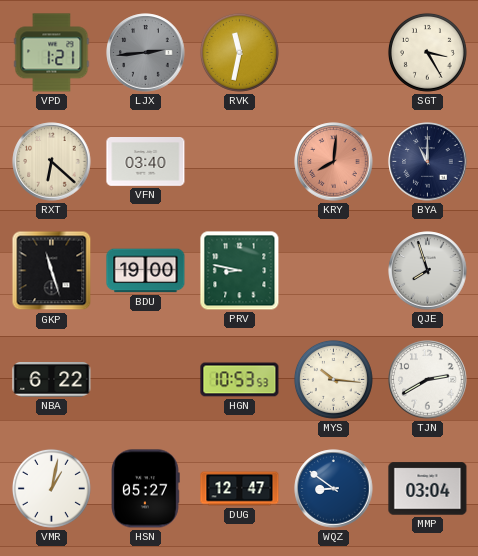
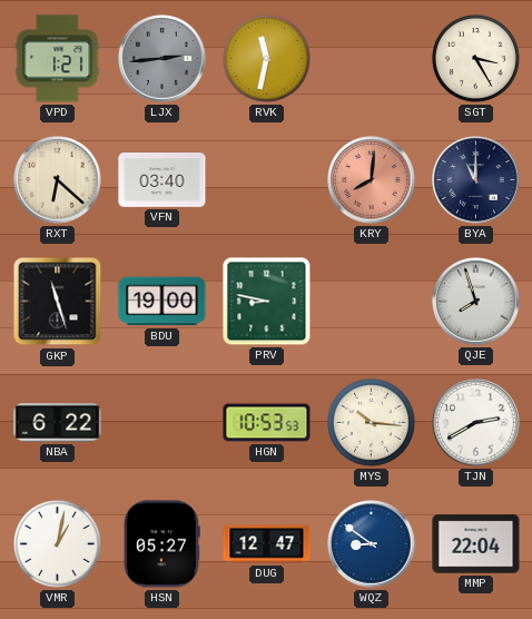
MMP: 03:04 -> 22:04
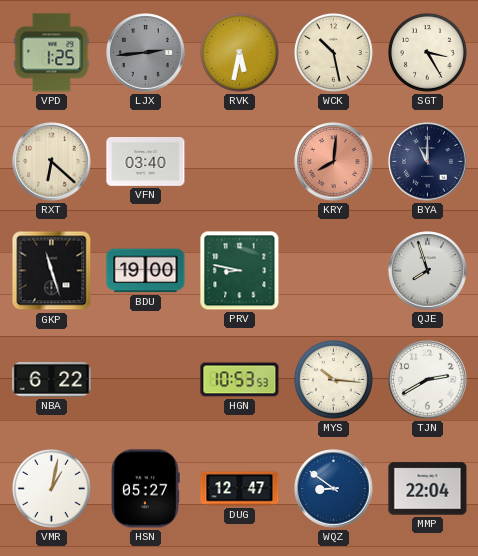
VPD: 1:21 -> 1:25
RVK: 11:32 -> 5:32
WCK: none -> 10:28
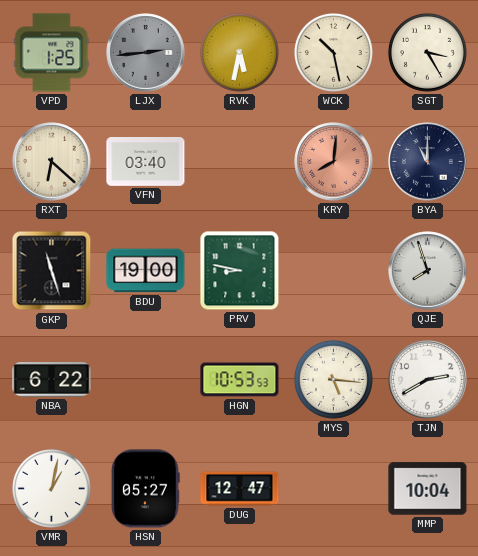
MYS: 10:16 -> 5:16
WQZ: 8:51 -> none
MMP: 22:04 -> 10:04
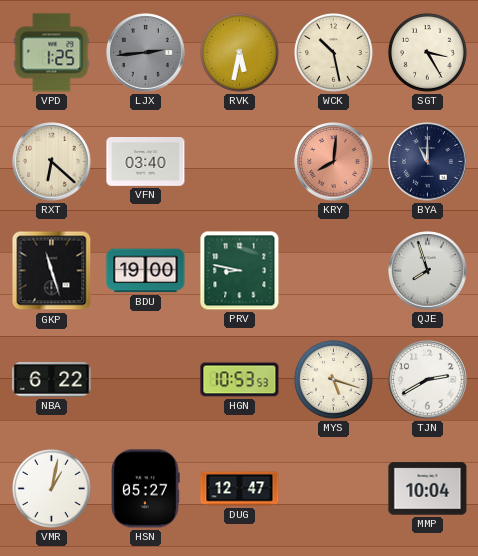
MYS: 5:16 -> 5:18
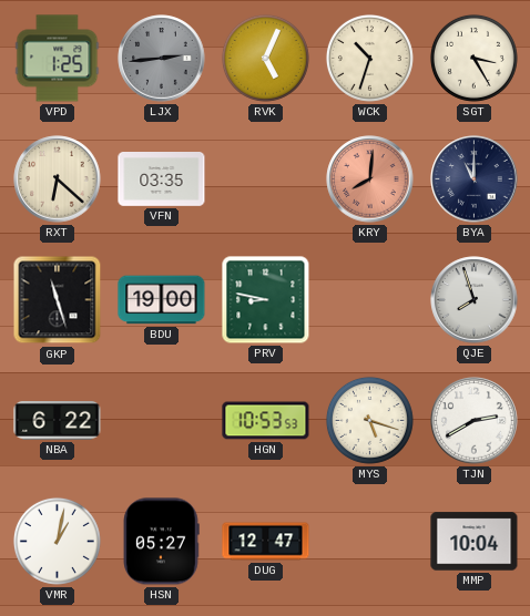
RVK: 5:32 -> 5:04
WCK: 10:28 -> 10:33
VFN: 03:40 -> 03:35
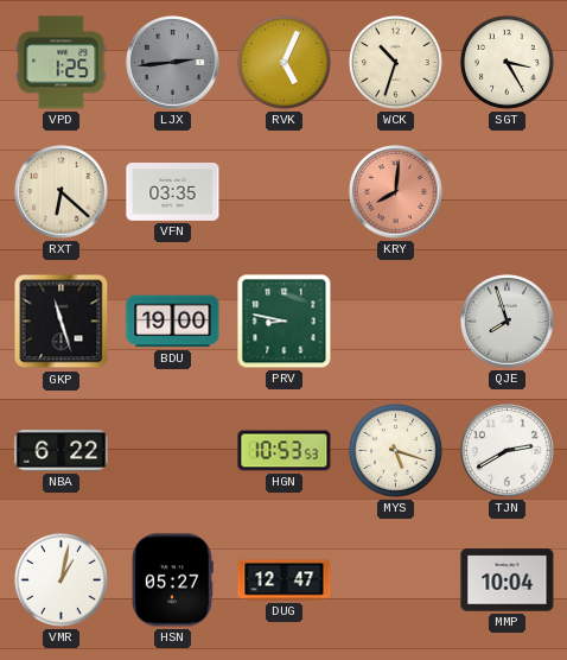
BYA: 11:00 -> none
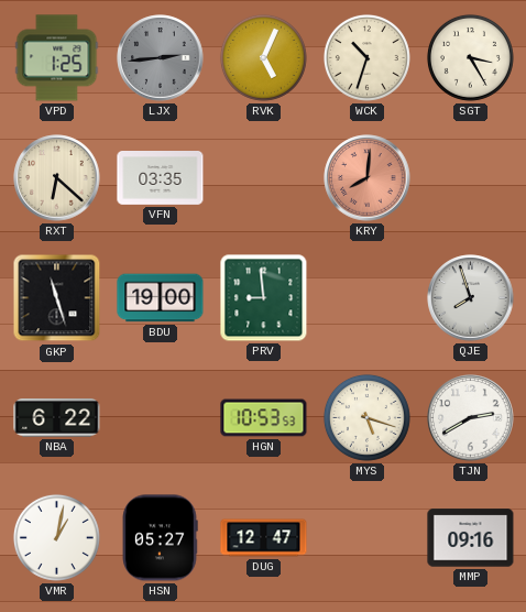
PRV: 8:47 -> 8:59
MMP: 10:04 -> 09:16
